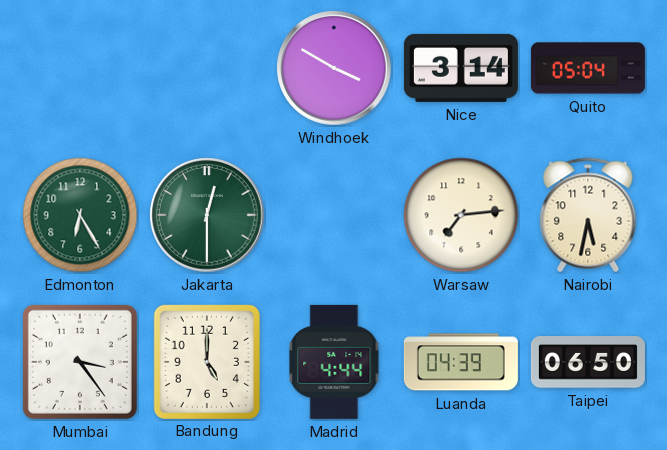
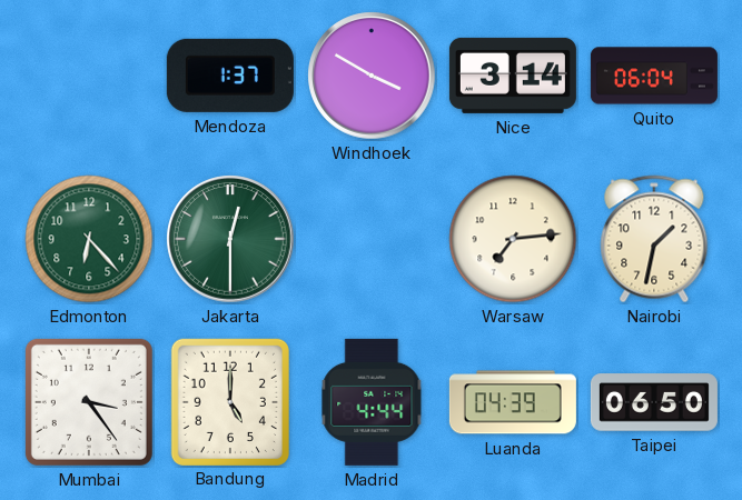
Mendoza: none -> 1:37
Quito: 05:04 -> 06:04
Edmonton: 6:25 -> 6:23
Nairobi: 5:32 -> 1:32
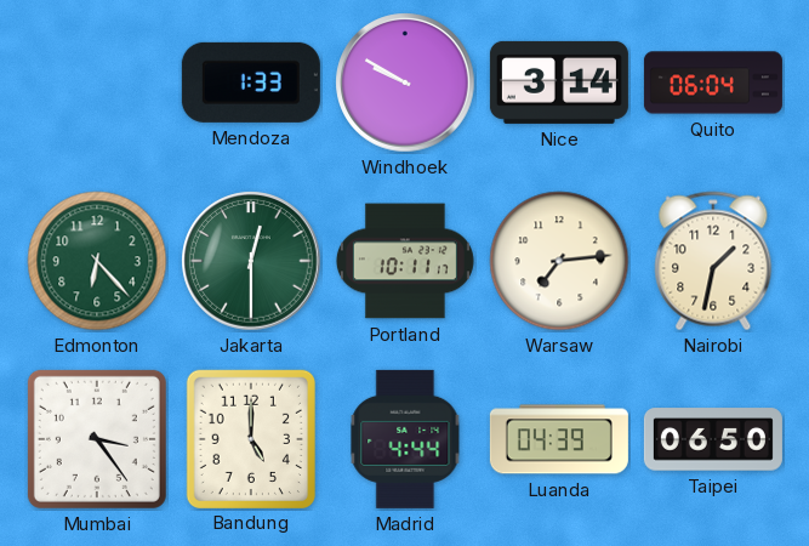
Mendoza: 1:37 -> 1:33
Windhoek: 3:50 -> 9:50
Portland: none -> 10:11
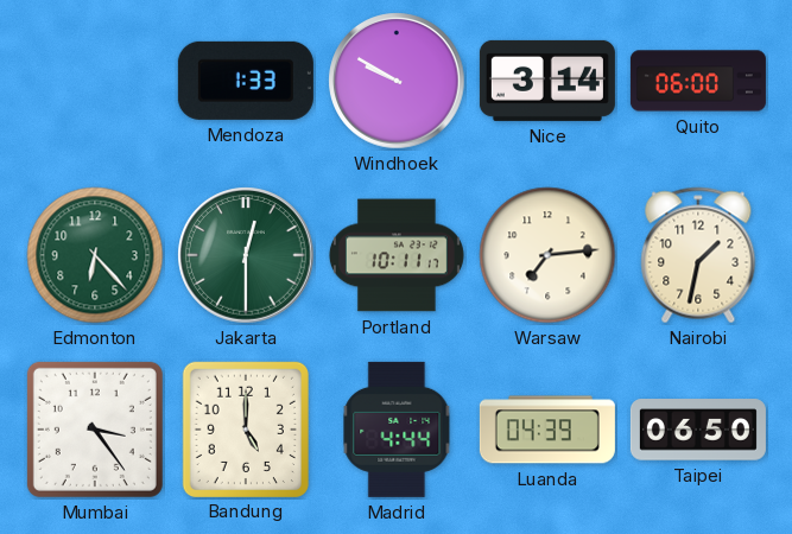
Quito: 06:04 -> 06:00
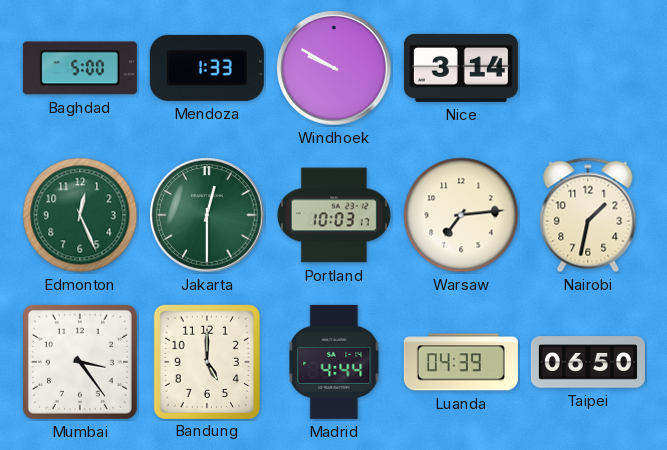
Baghdad: none -> 5:00
Quito: 06:00 -> none
Edmonton: 6:23 -> 12:26
Portland: 10:11 -> 10:03
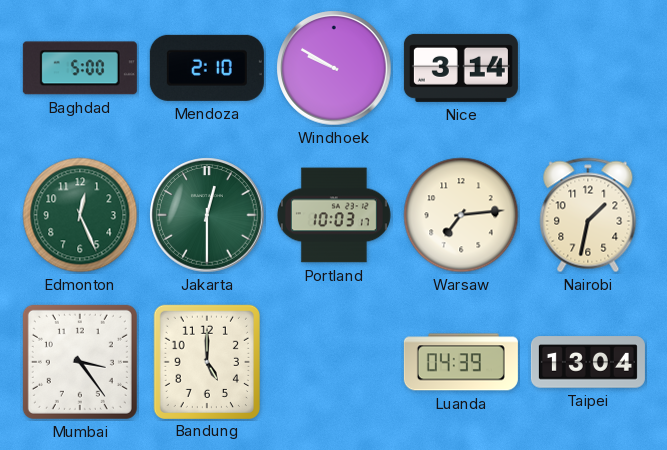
Mendoza: 1:33 -> 2:10
Madrid: 4:44 -> none
Taipei: 06:50 -> 13:04
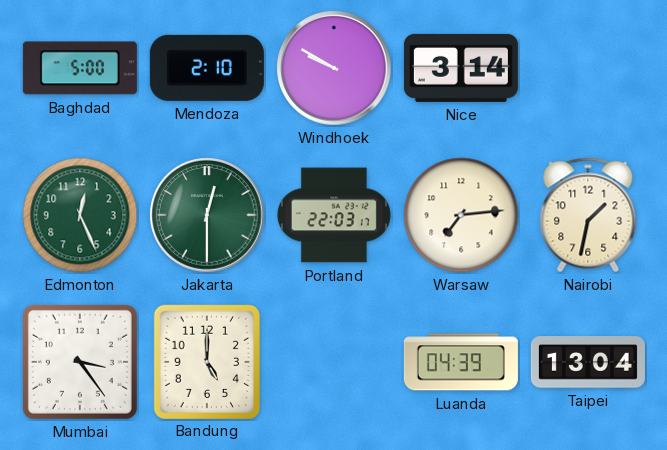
Portland: 10:03 -> 22:03
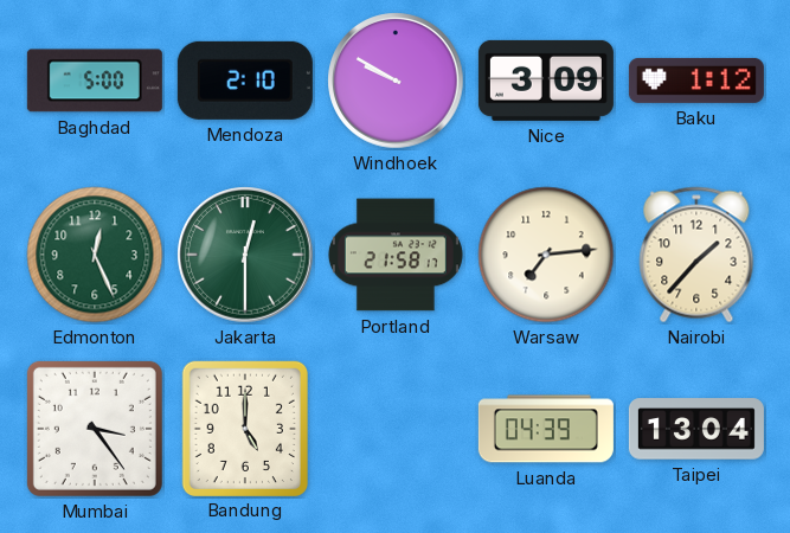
Nice: 3:14 -> 3:09
Baku: none -> 1:12
Portland: 22:03 -> 21:58
Nairobi: 1:32 -> 1:37
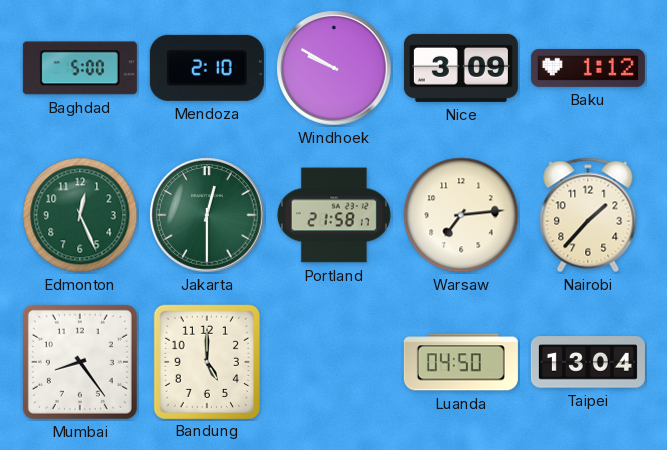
Mumbai: 3:24 -> 8:24
Luanda: 04:39 -> 04:50
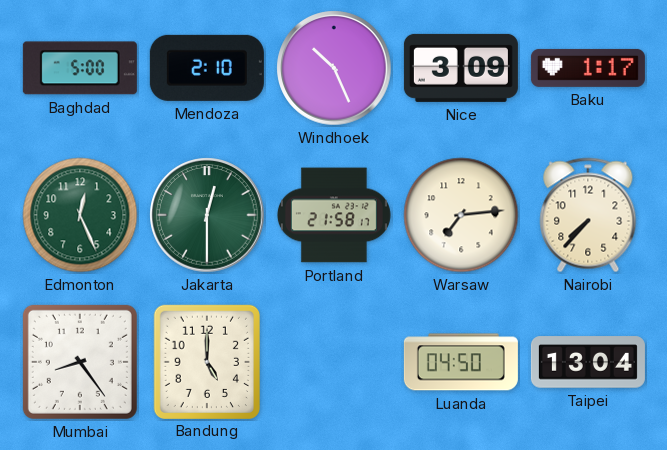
Windhoek: 9:50 -> 10:26
Baku: 1:12 -> 1:17
Nairobi: 1:37 -> 7:37
